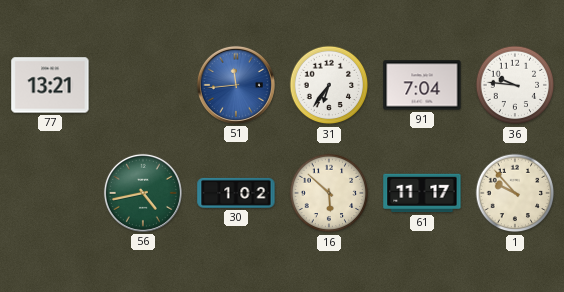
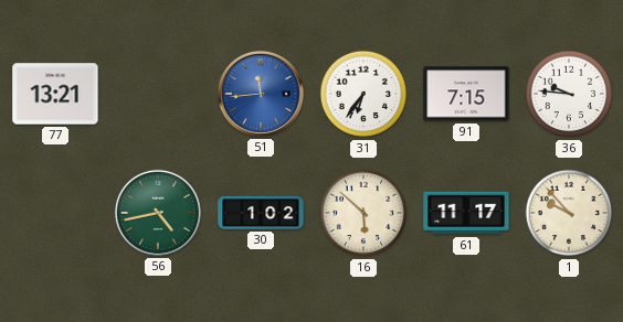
91: 7:04 -> 7:15
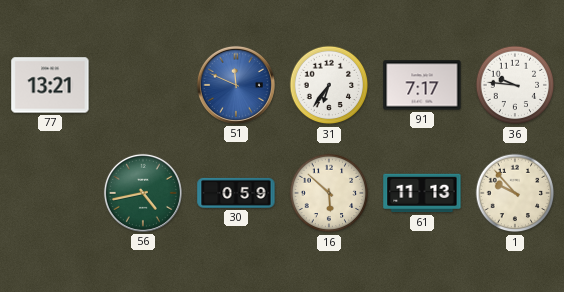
51: 11:44 -> 11:49
91: 7:15 -> 7:17
30: 1:02 -> 0:59
61: 11:17 -> 11:13
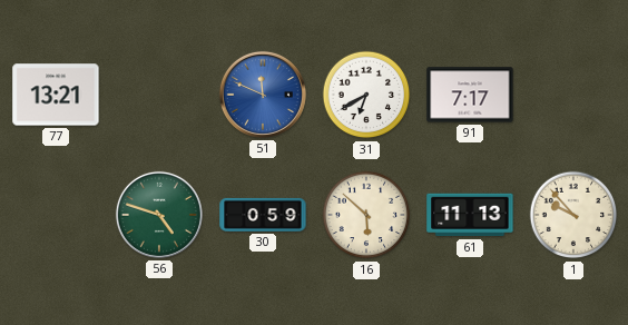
31: 6:36 -> 6:40
36: 9:46 -> none
56: 4:43 -> 4:48
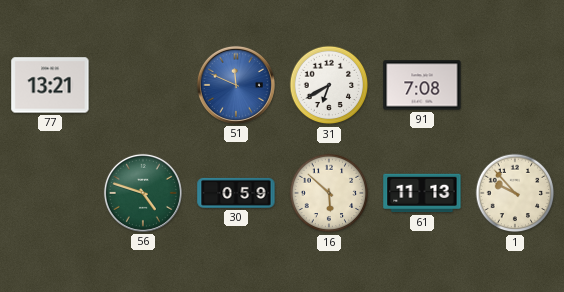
91: 7:17 -> 7:08
